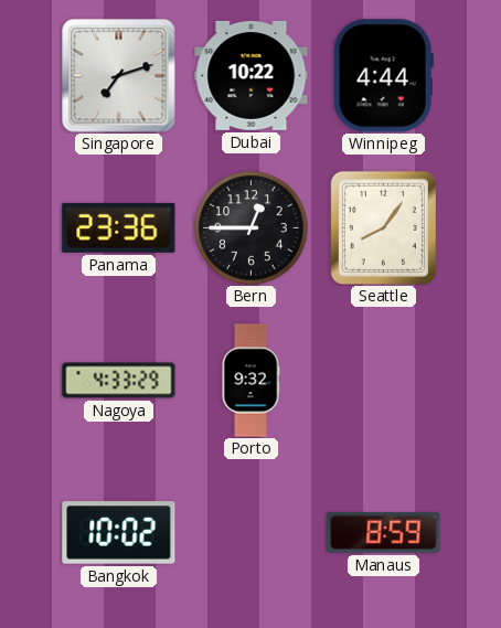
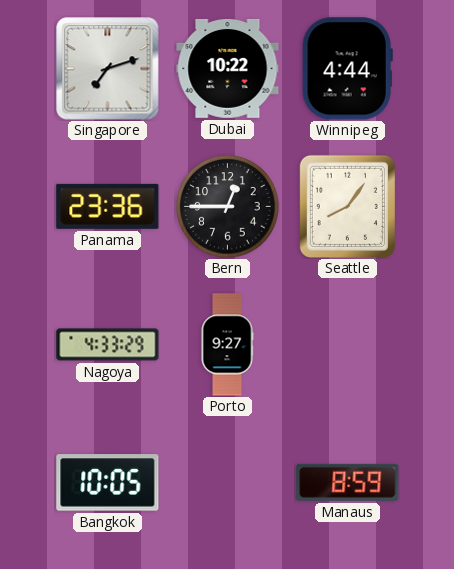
Porto: 9:32 -> 9:27
Bangkok: 10:02 -> 10:05
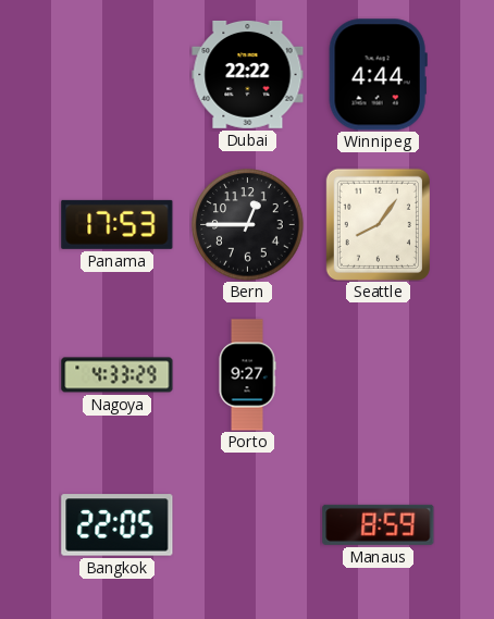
Singapore: 7:12 -> none
Dubai: 10:22 -> 22:22
Panama: 23:36 -> 17:53
Bangkok: 10:05 -> 22:05
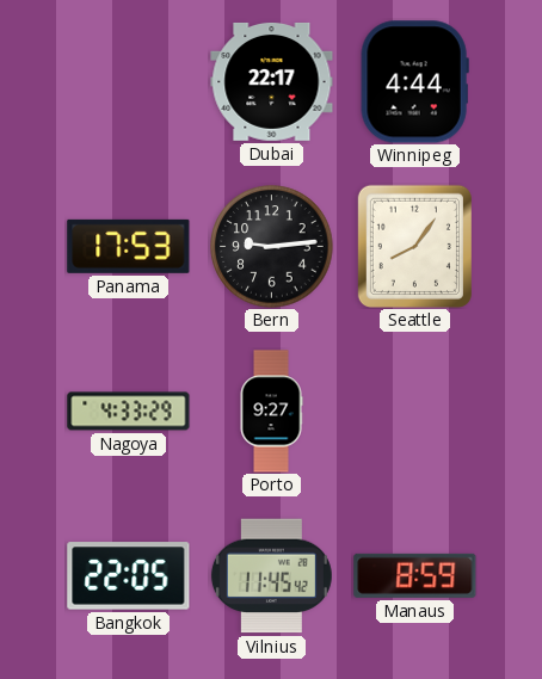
Dubai: 22:22 -> 22:17
Bern: 12:45 -> 9:14
Vilnius: none -> 11:45
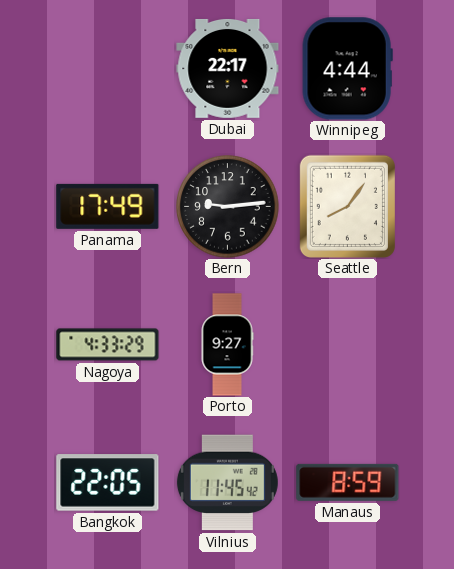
Panama: 17:53 -> 17:49
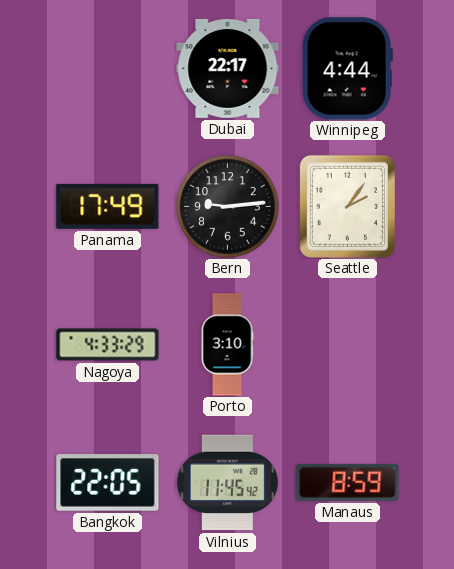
Seattle: 8:06 -> 2:06
Porto: 9:27 -> 3:10
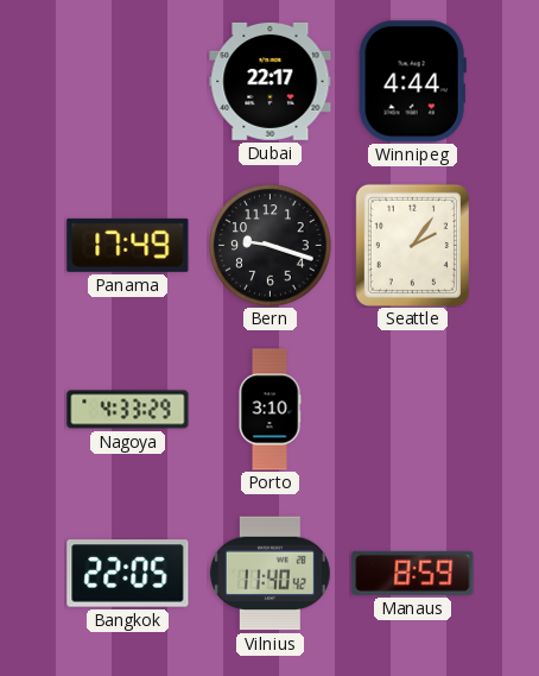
Bern: 9:14 -> 9:18
Vilnius: 11:45 -> 11:40
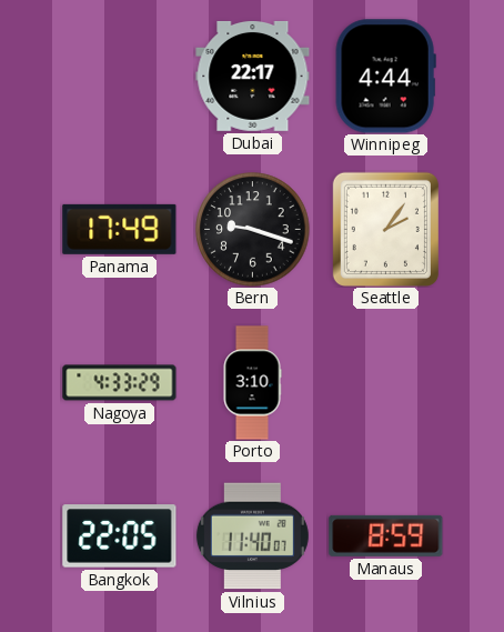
Vilnius: 11:40:42 -> 11:40:07
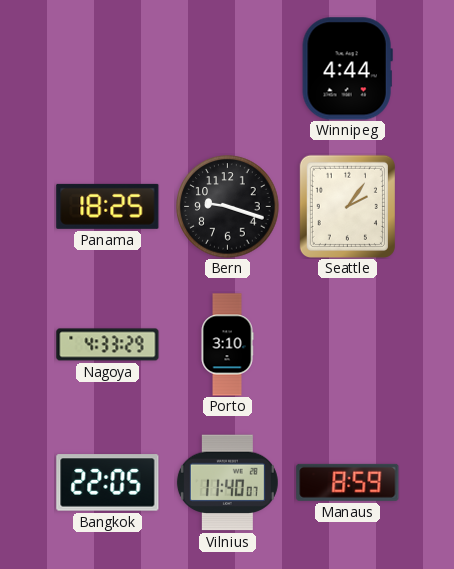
Dubai: 22:17 -> none
Panama: 17:49 -> 18:25
